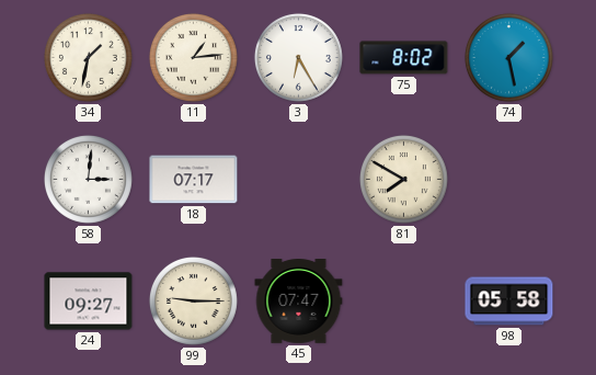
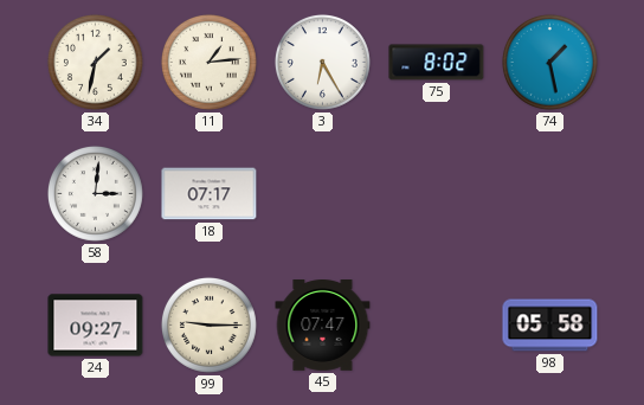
81: 7:50 -> none
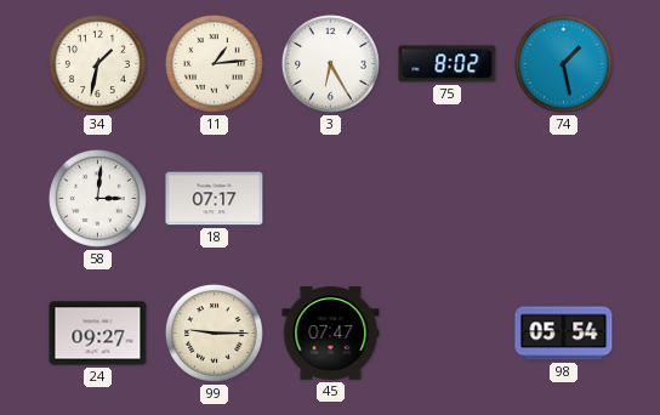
98: 05:58 -> 05:54
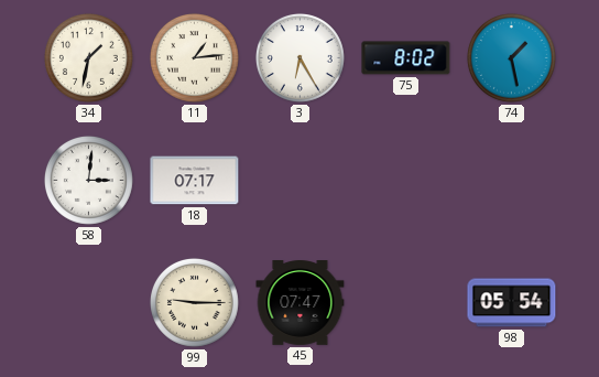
24: 09:27 -> none
